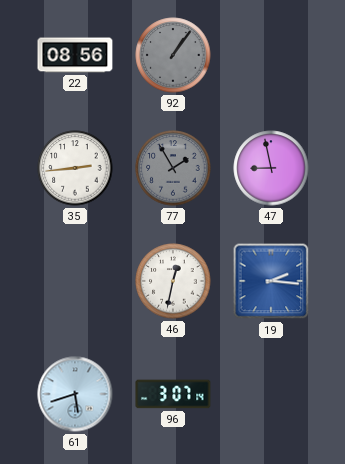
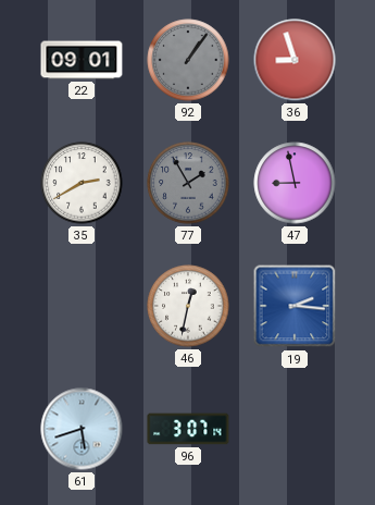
22: 08:56 -> 09:01
36: none -> 8:57
35: 2:44 -> 2:40
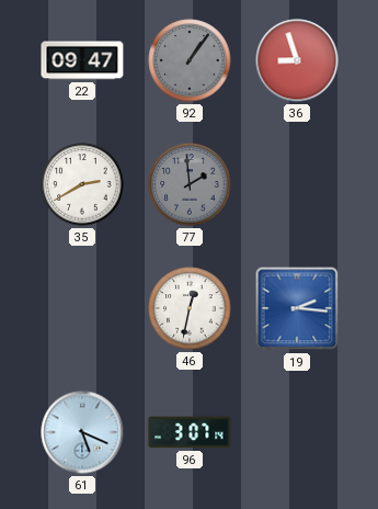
22: 09:01 -> 09:47
77: 1:55 -> 1:59
47: 8:58 -> none
61: 5:42 -> 5:19
